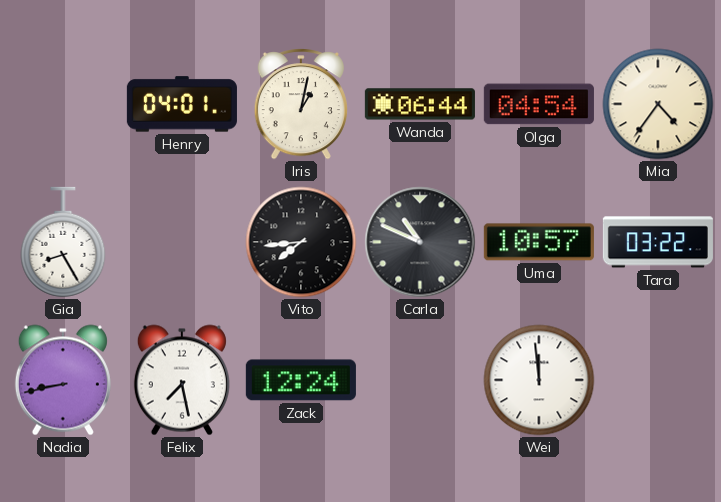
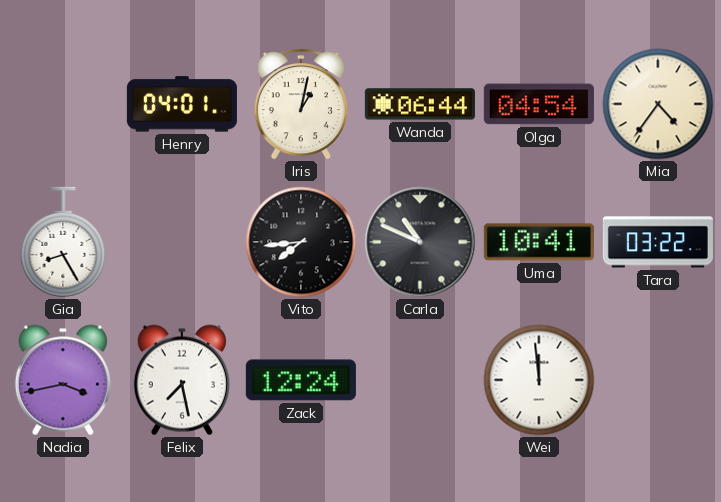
Uma: 10:57 -> 10:41
Nadia: 8:43 -> 3:43
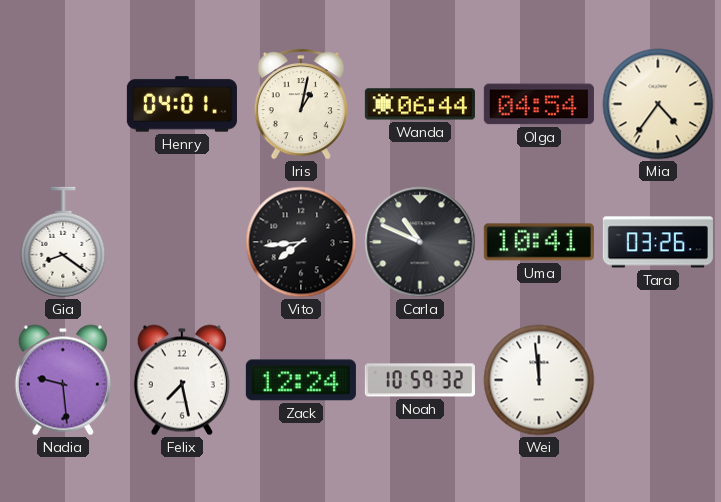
Gia: 8:25 -> 8:21
Tara: 03:22 -> 03:26
Nadia: 3:43 -> 9:29
Noah: none -> 10:59
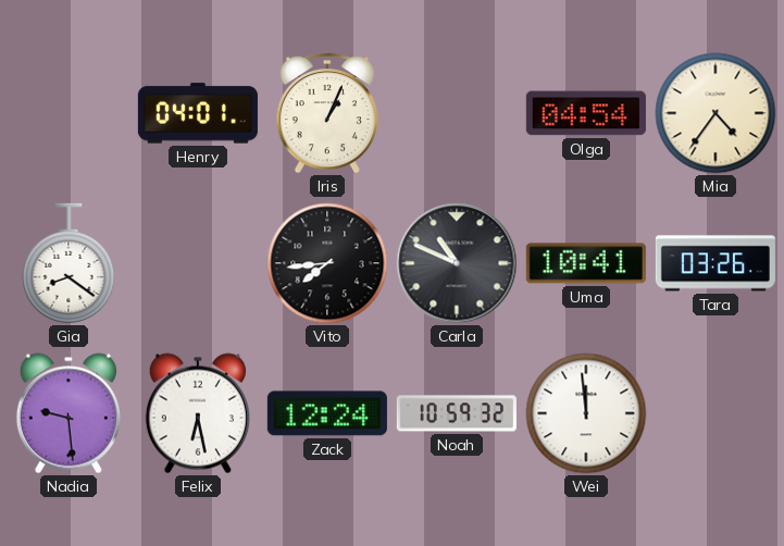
Iris: 1:02 -> 1:04
Wanda: 06:44 -> none
Felix: 7:28 -> 6:28
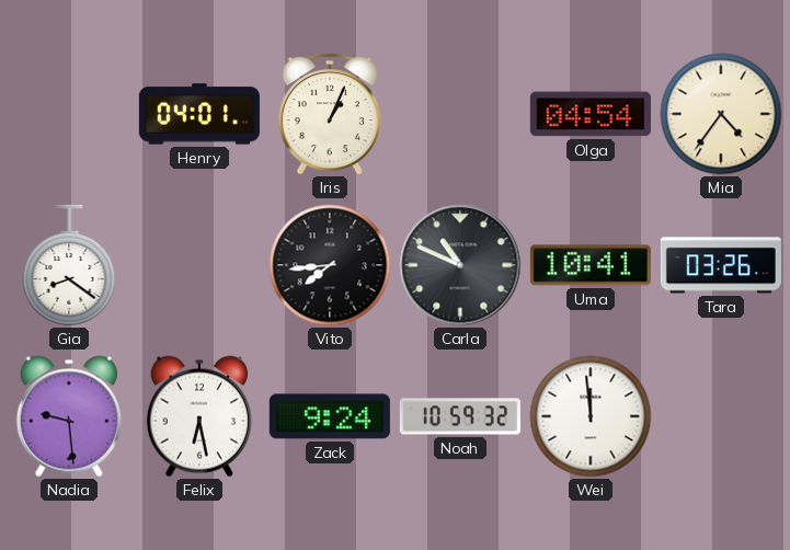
Zack: 12:24 -> 9:24
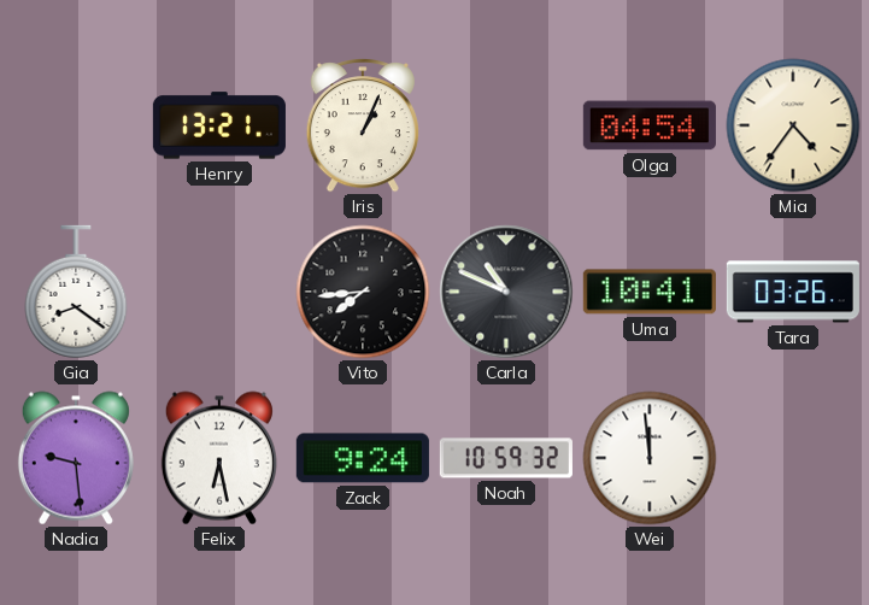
Henry: 04:01 -> 13:21
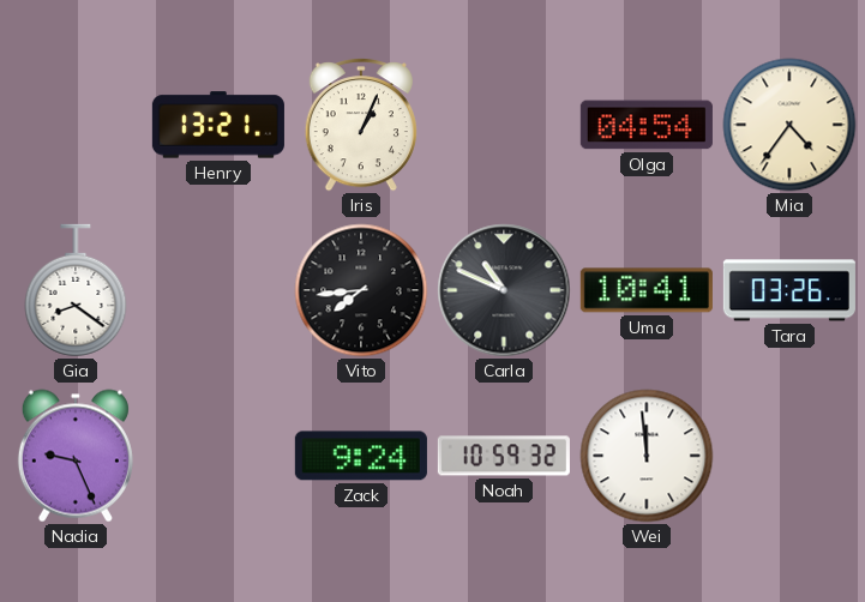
Nadia: 9:29 -> 9:26
Felix: 6:28 -> none
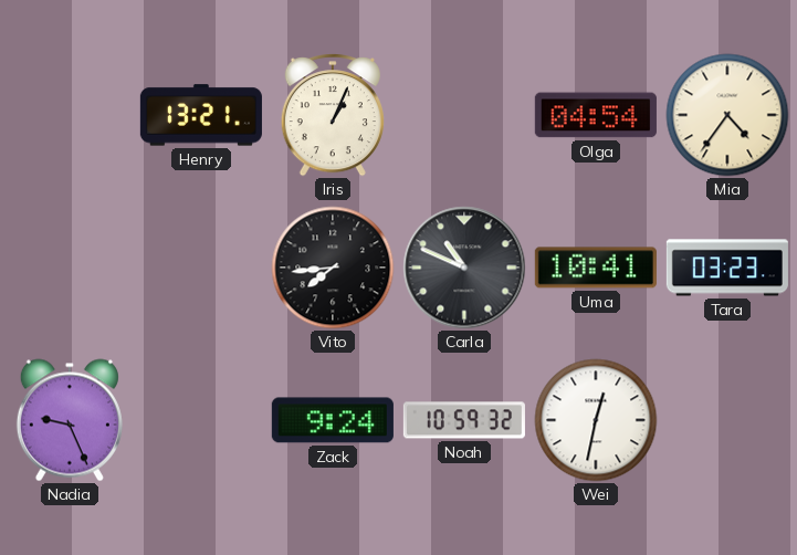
Gia: 8:21 -> none
Tara: 03:26 -> 03:23
Wei: 11:59 -> 12:32
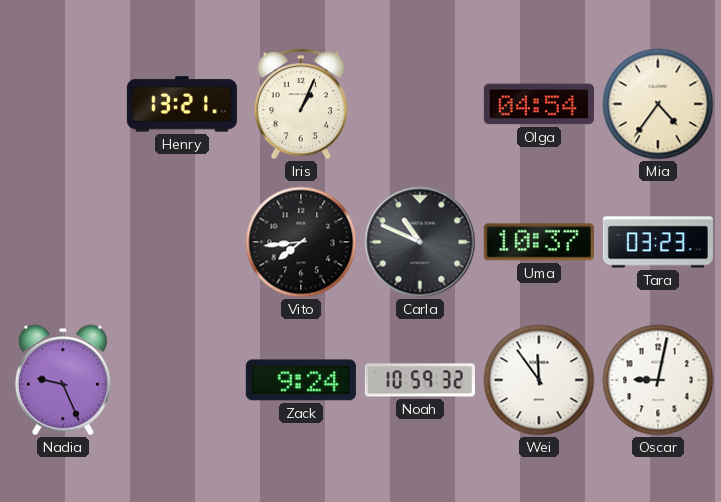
Uma: 10:41 -> 10:37
Wei: 12:32 -> 11:54
Oscar: none -> 9:02
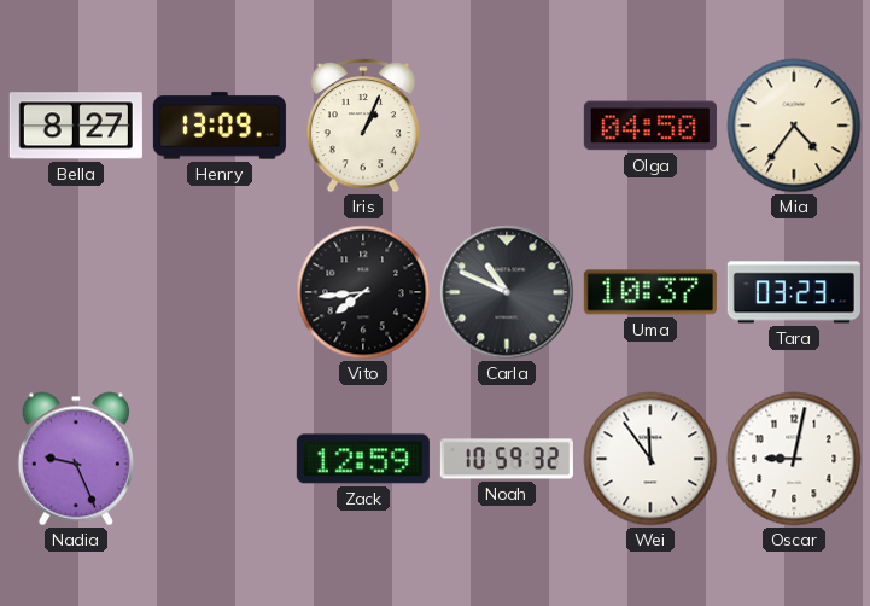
Bella: none -> 8:27
Henry: 13:21 -> 13:09
Olga: 04:54 -> 04:50
Zack: 9:24 -> 12:59
